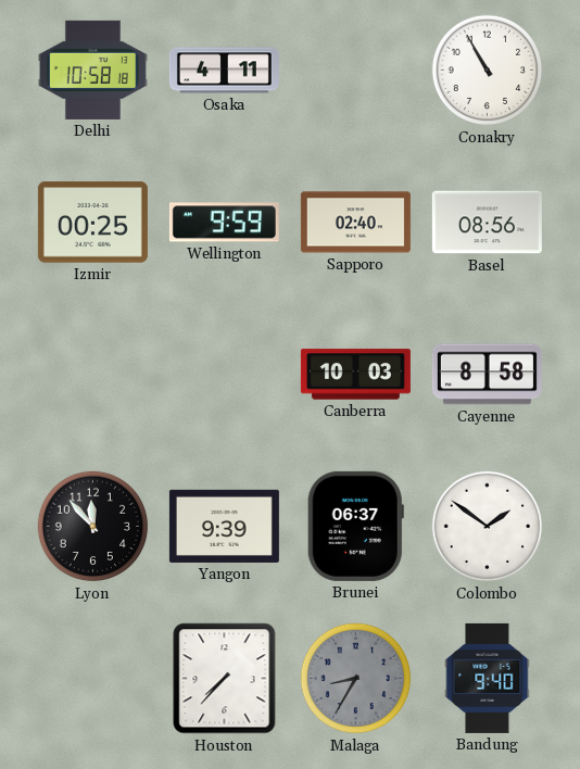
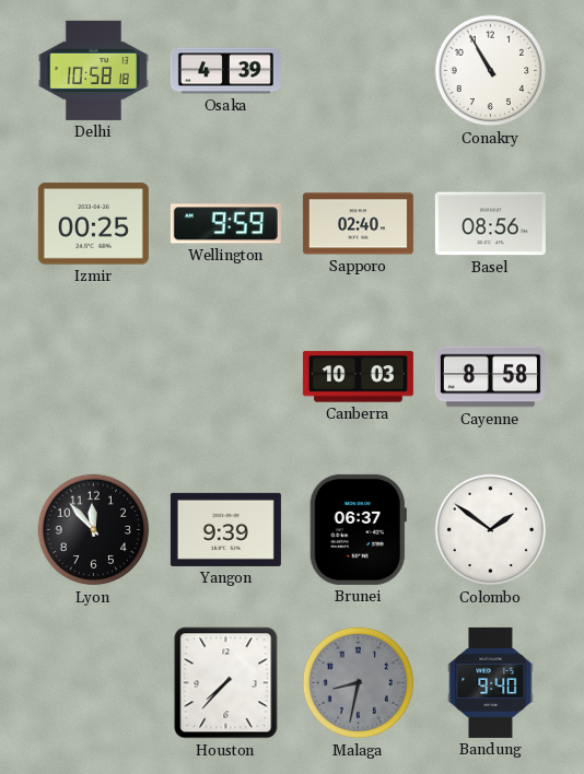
Osaka: 4:11 -> 4:39
Malaga: 8:35 -> 8:32
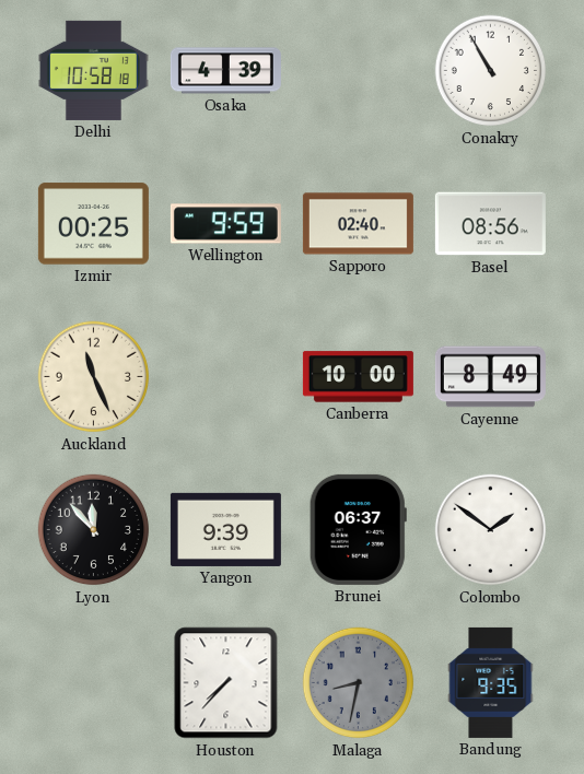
Auckland: none -> 11:26
Canberra: 10:03 -> 10:00
Cayenne: 8:58 -> 8:49
Bandung: 9:40 -> 9:35
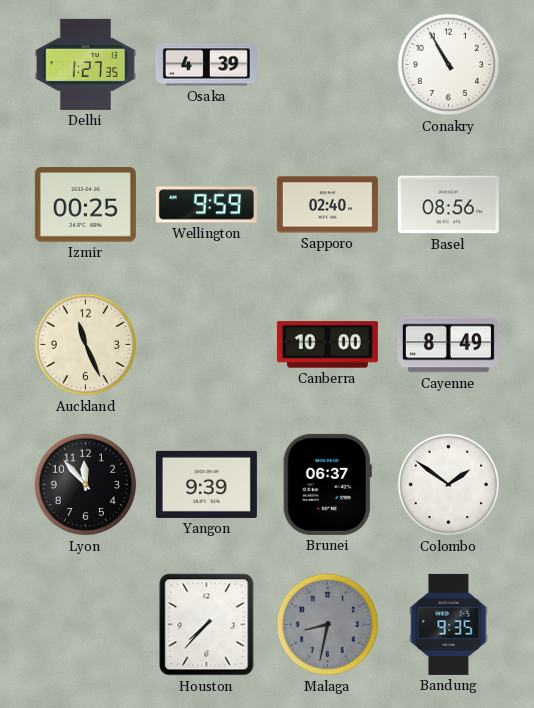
Delhi: 10:58 -> 1:27
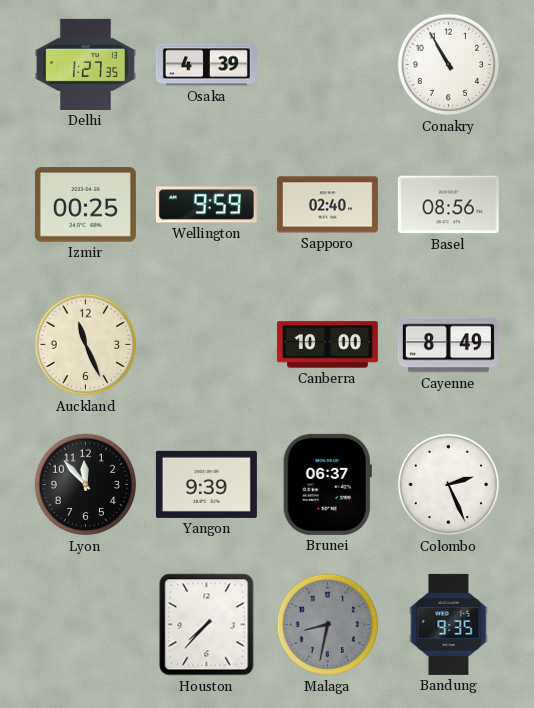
Colombo: 1:51 -> 2:26
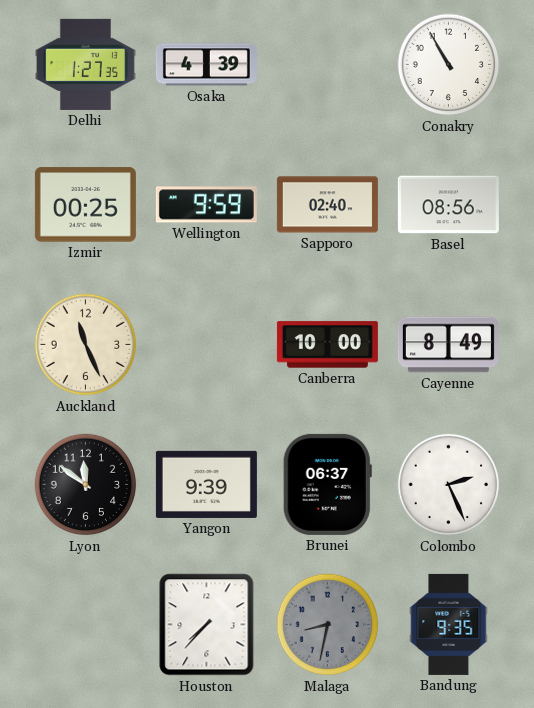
Lyon: 11:53 -> 11:51
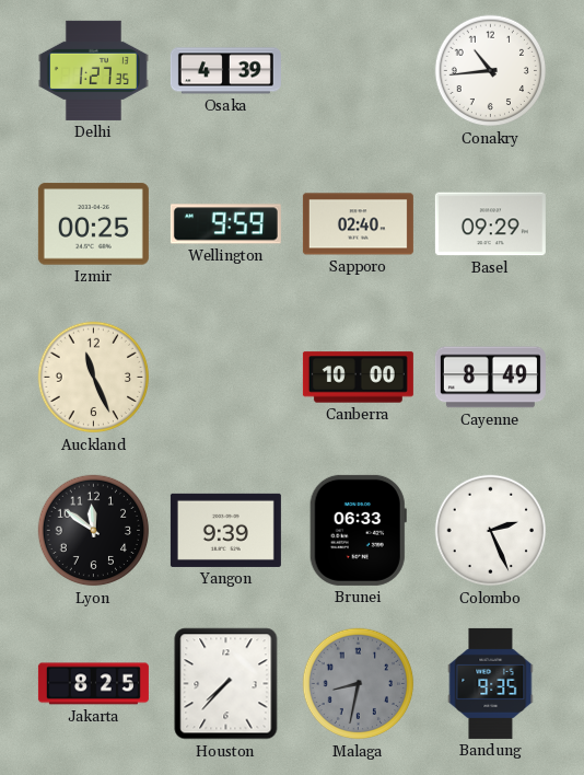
Conakry: 10:55 -> 10:44
Basel: 08:56 -> 09:29
Brunei: 06:37 -> 06:33
Jakarta: none -> 8:25
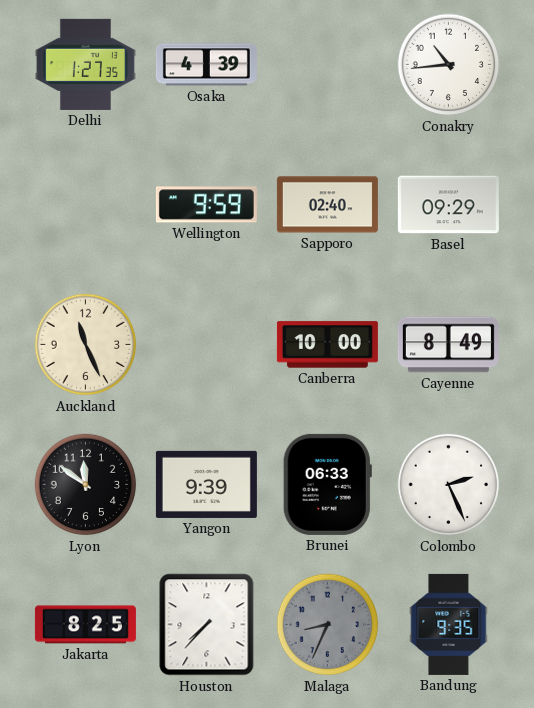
Izmir: 00:25 -> none
Malaga: 8:32 -> 8:34
